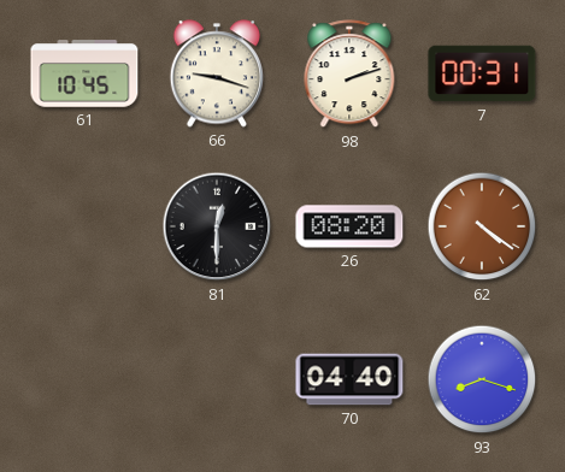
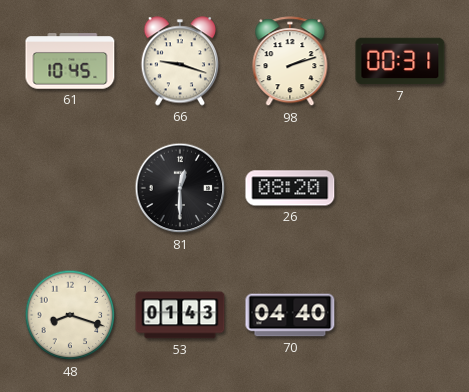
62: 4:21 -> none
48: none -> 8:18
53: none -> 01:43
93: 8:18 -> none
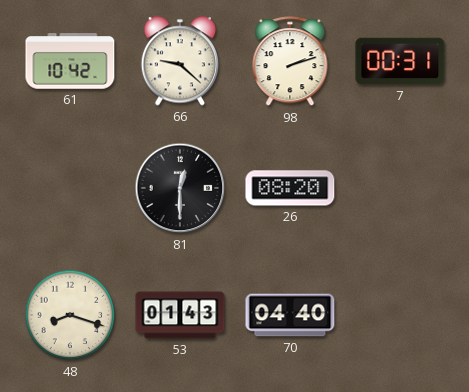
61: 10:45 -> 10:42
66: 9:18 -> 9:22
